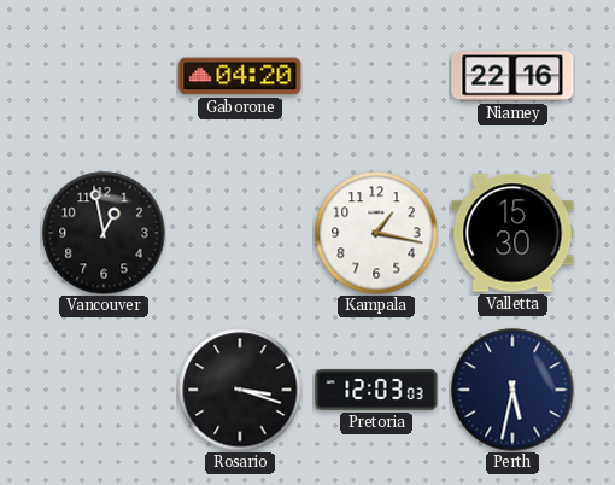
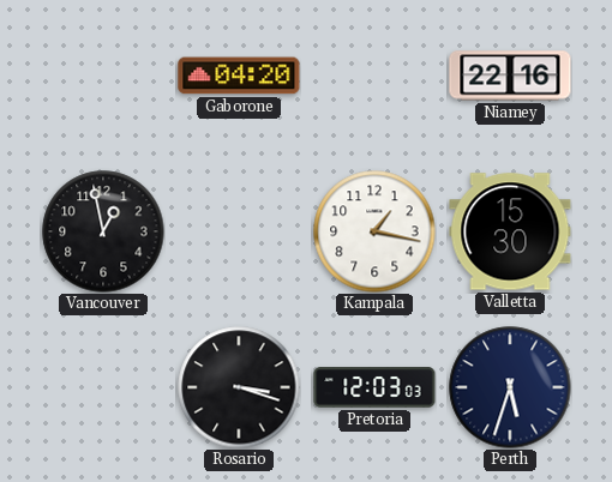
Perth: 5:32 -> 5:33
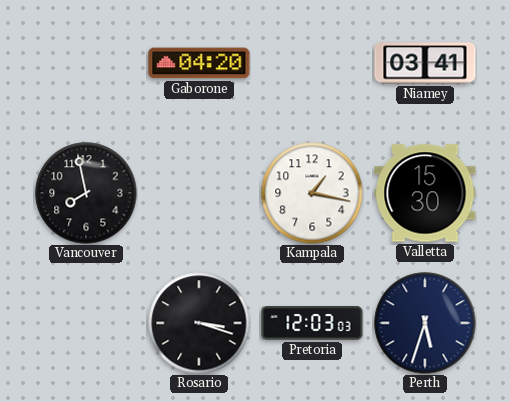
Niamey: 22:16 -> 03:41
Vancouver: 12:58 -> 7:58
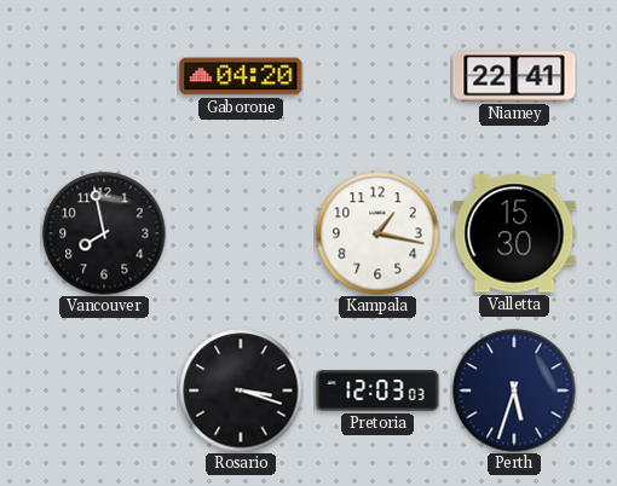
Niamey: 03:41 -> 22:41
